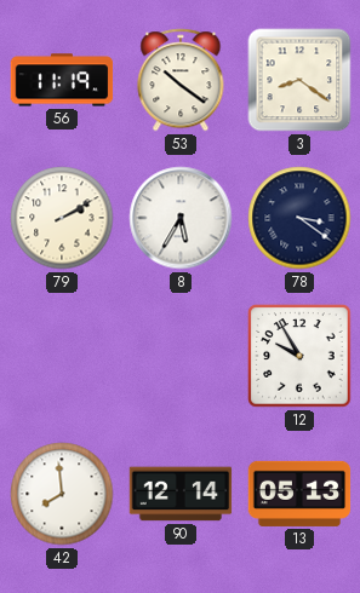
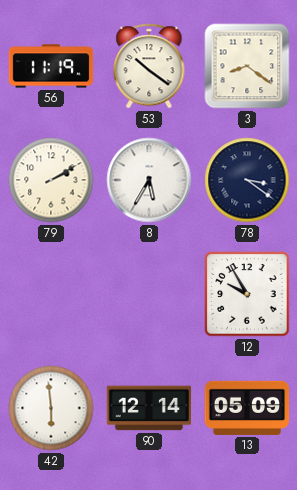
42: 7:59 -> 5:59
13: 05:13 -> 05:09
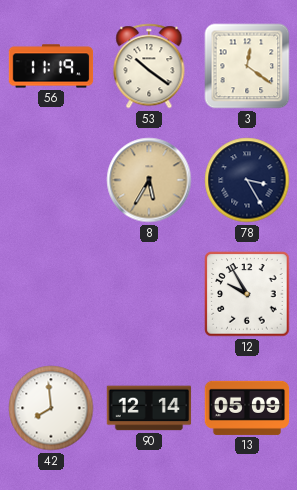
3: 8:21 -> 12:21
79: 2:10 -> none
8 dial: white -> champagne
78: 3:21 -> 3:25
42: 5:59 -> 7:59
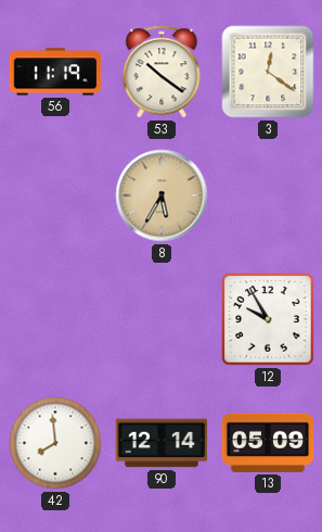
78: 3:25 -> none
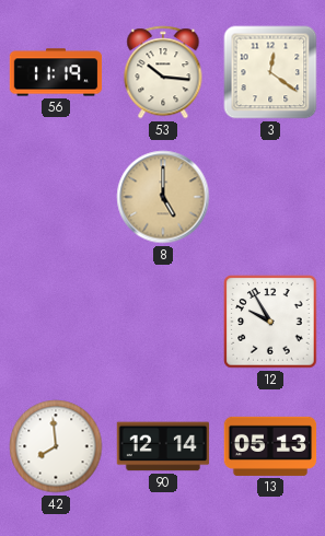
53: 10:21 -> 10:16
8: 5:35 -> 5:00
13: 05:09 -> 05:13
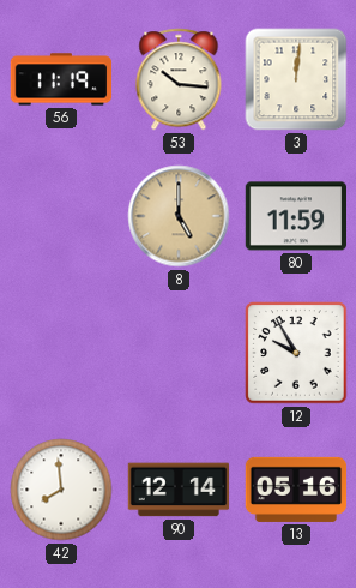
3: 12:21 -> 12:01
80: none -> 11:59
13: 05:13 -> 05:16
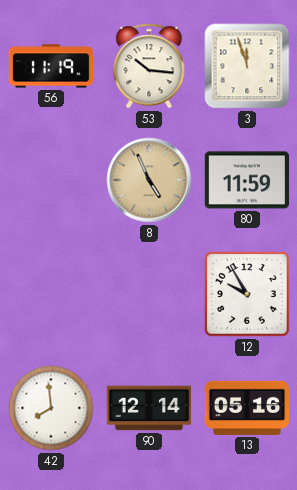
3: 12:01 -> 11:57
8: 5:00 -> 4:56
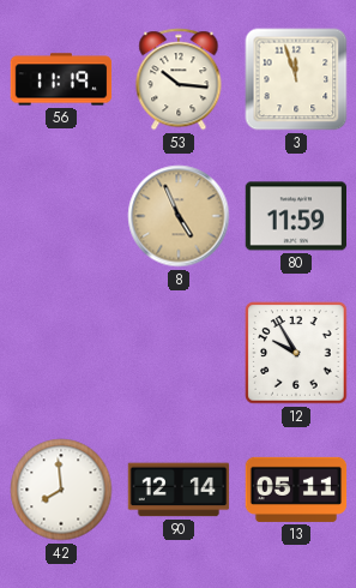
13: 05:16 -> 05:11
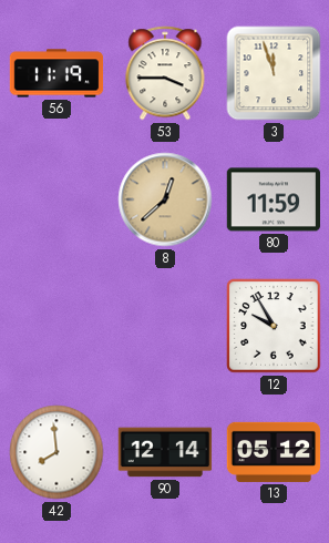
53: 10:16 -> 3:45
8: 4:56 -> 12:38
13: 05:11 -> 05:12
